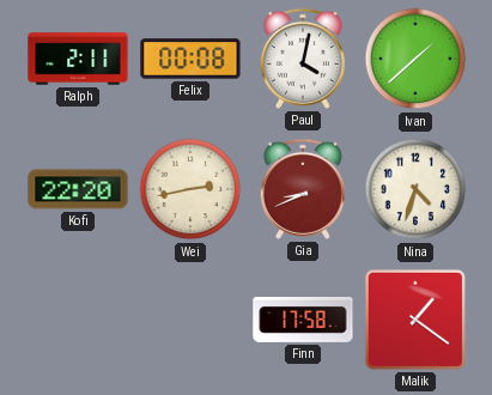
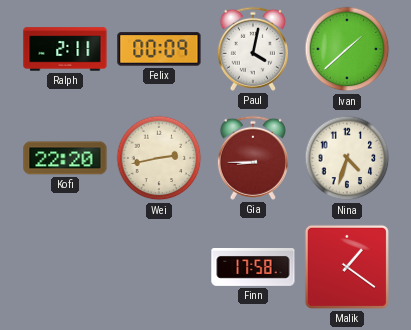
Felix: 00:08 -> 00:09
Gia: 8:41 -> 8:45
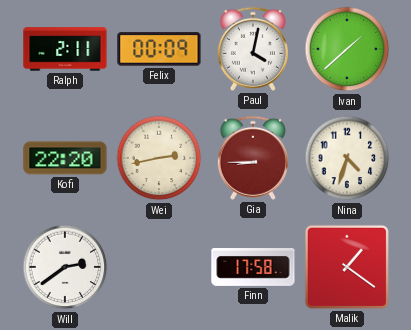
Will: none -> 2:39
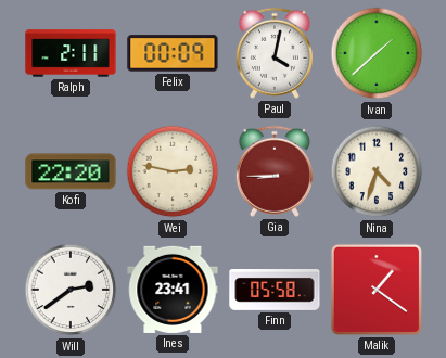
Wei: 2:43 -> 2:47
Ines: none -> 23:41
Finn: 17:58 -> 05:58
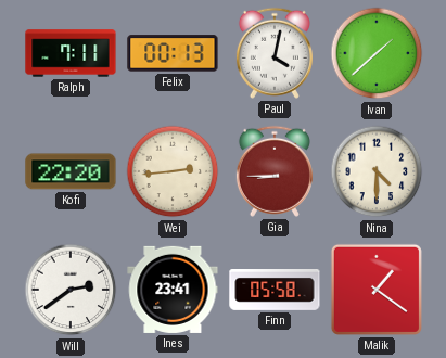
Ralph: 2:11 -> 7:11
Felix: 00:09 -> 00:13
Wei: 2:47 -> 2:44
Nina: 4:33 -> 4:30
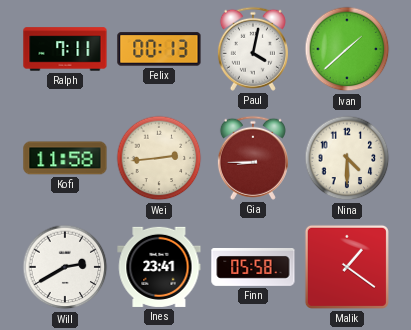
Kofi: 22:20 -> 11:58
Will: 2:39 -> 2:40
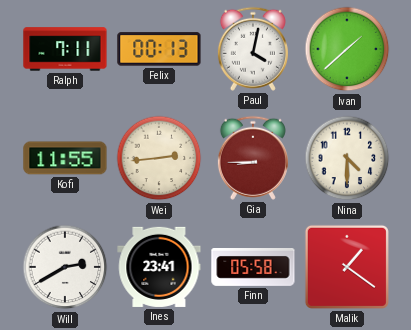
Kofi: 11:58 -> 11:55
